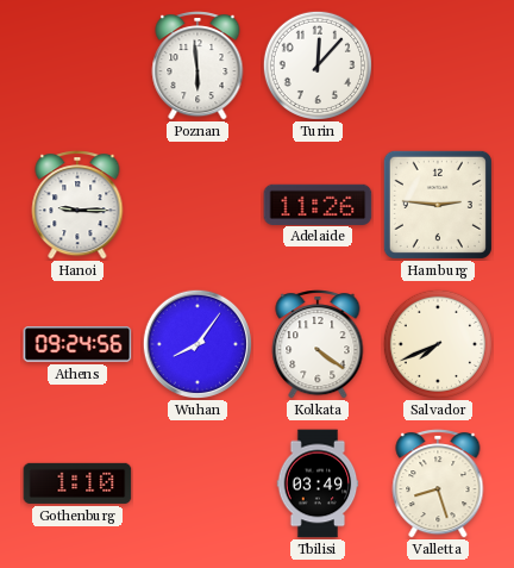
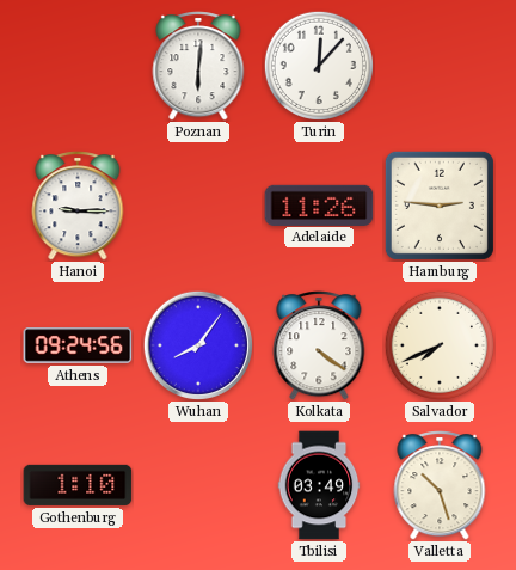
Poznan: 5:59 -> 6:01
Valletta: 8:27 -> 10:27
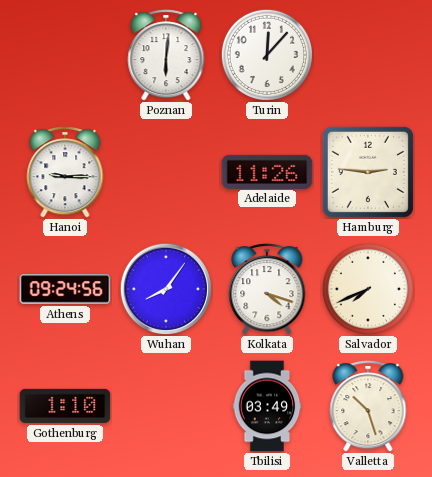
Kolkata: 4:21 -> 4:18
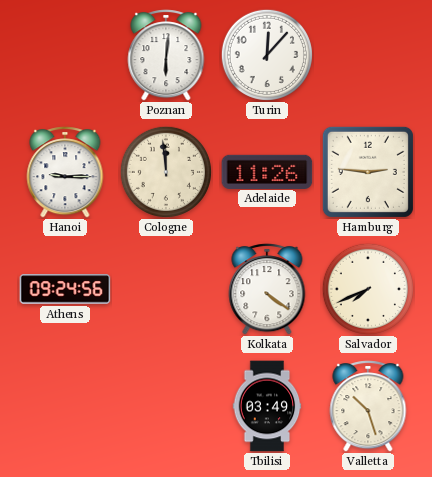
Cologne: none -> 11:59
Wuhan: 8:06 -> none
Kolkata: 4:18 -> 4:21
Gothenburg: 1:10 -> none
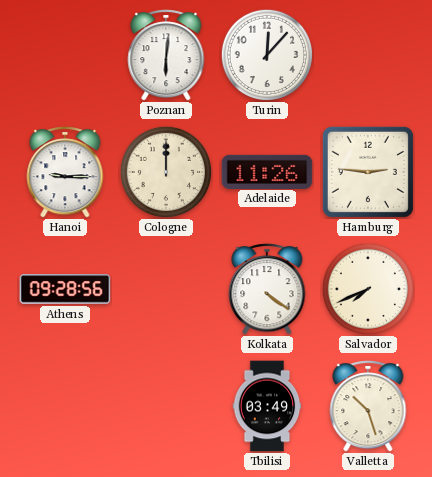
Cologne: 11:59 -> 12:00
Athens: 09:24 -> 09:28
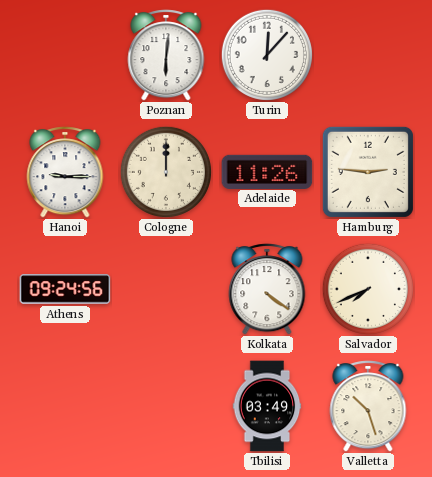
Athens: 09:28 -> 09:24
